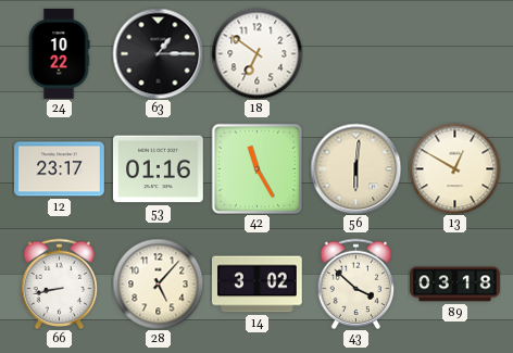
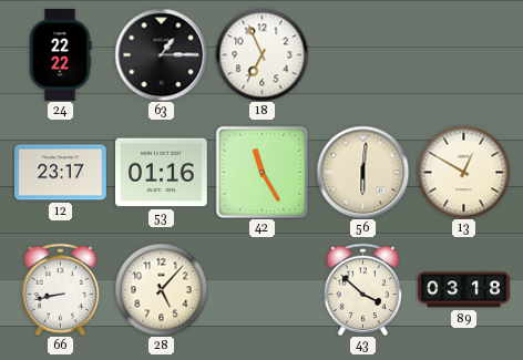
24: 10:22 -> 22:22
18: 6:51 -> 6:56
14: 3:02 -> none
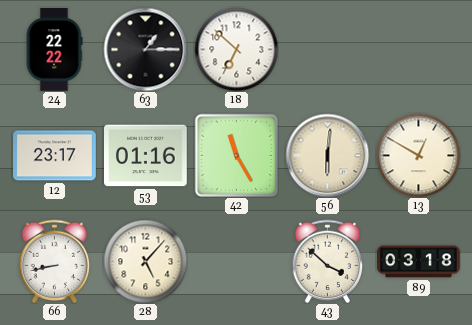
18: 6:56 -> 6:52
